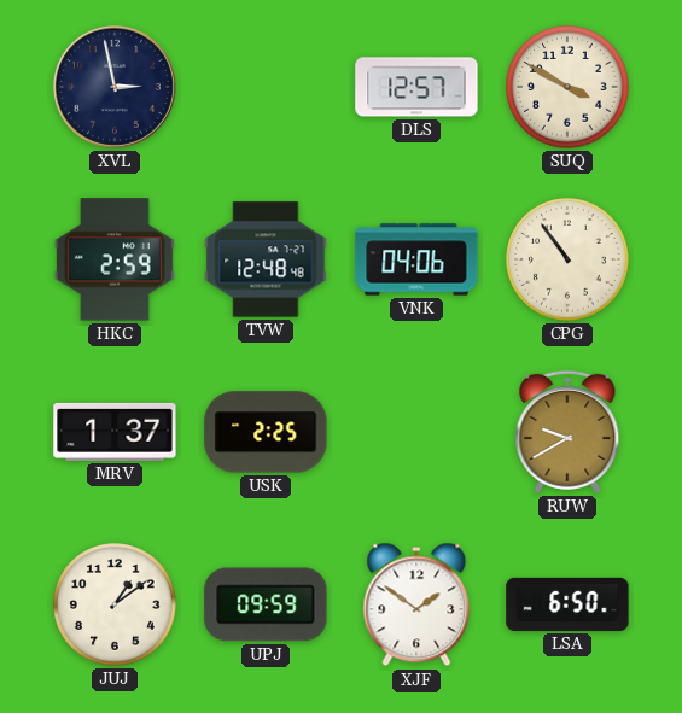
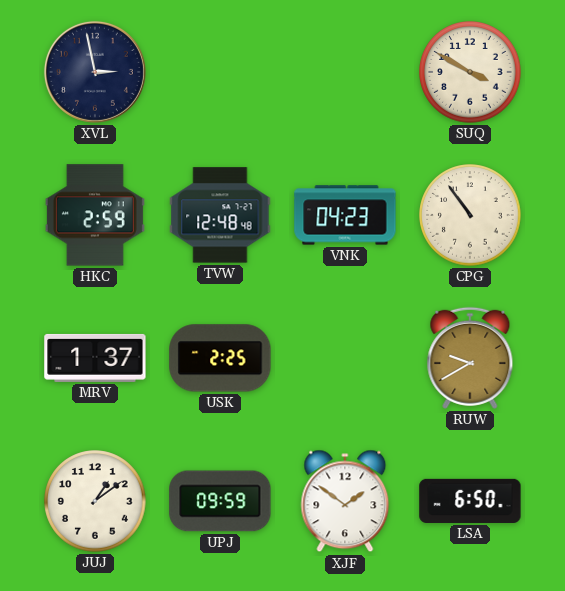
DLS: 12:57 -> none
VNK: 04:06 -> 04:23
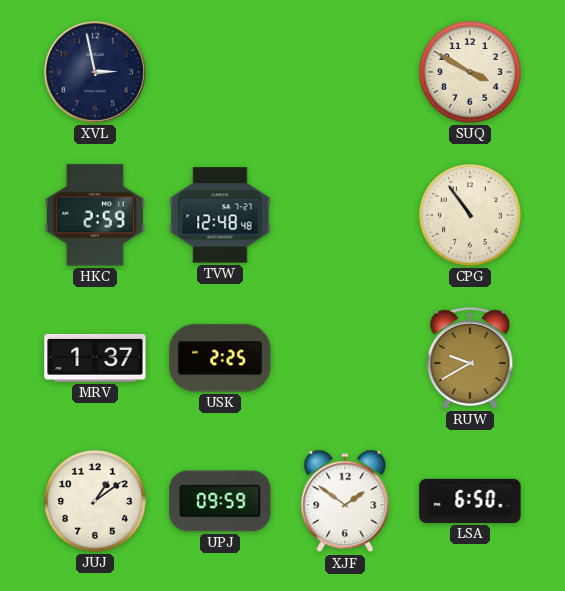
VNK: 04:23 -> none
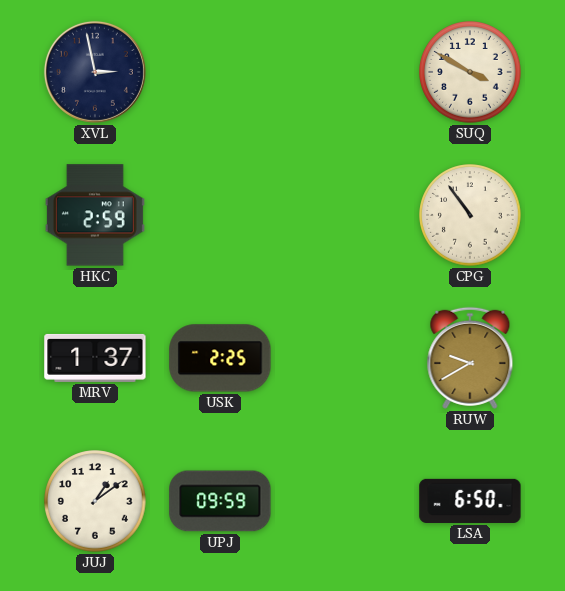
TVW: 12:48 -> none
XJF: 1:51 -> none
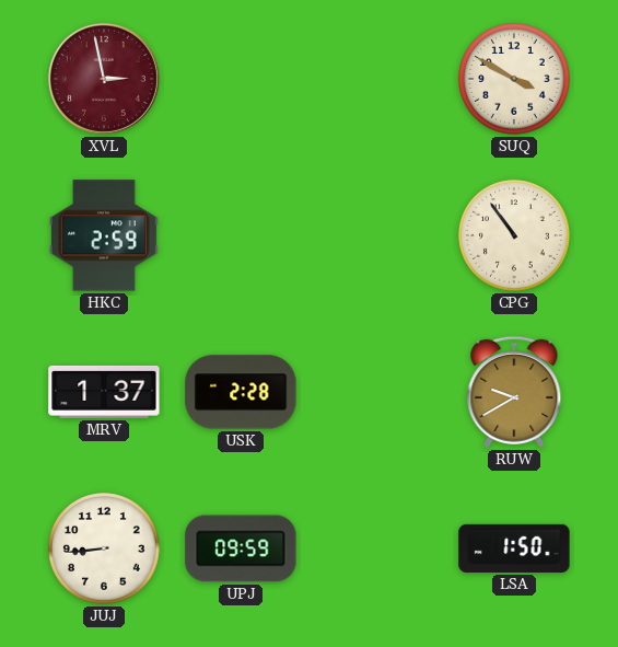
XVL dial: navy -> burgundy
USK: 2:25 -> 2:28
JUJ: 1:09 -> 8:44
LSA: 6:50 -> 1:50
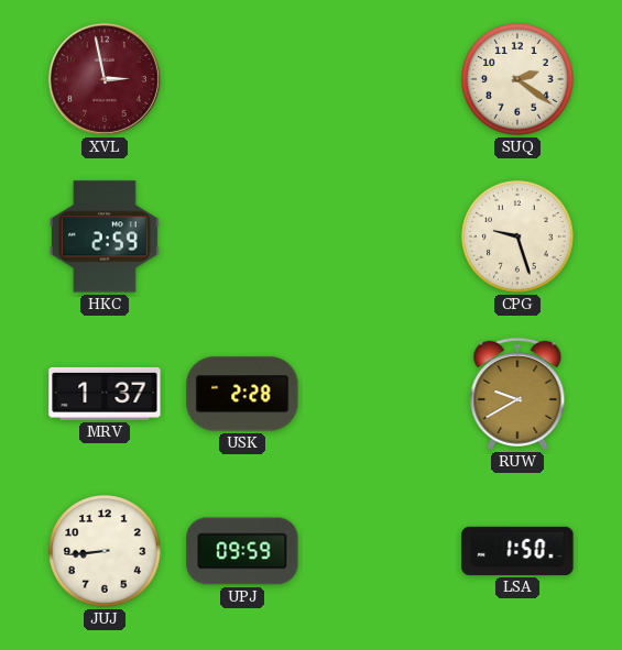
SUQ: 3:50 -> 2:21
CPG: 10:54 -> 9:27
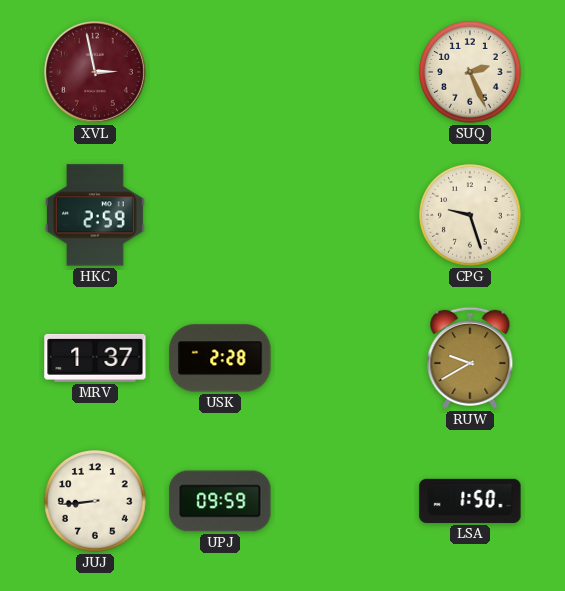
SUQ: 2:21 -> 2:26
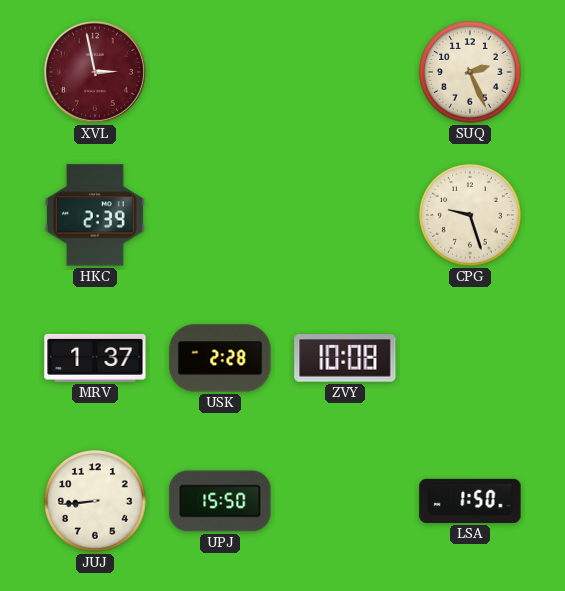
HKC: 2:59 -> 2:39
ZVY: none -> 10:08
RUW: 9:40 -> none
UPJ: 09:59 -> 15:50
